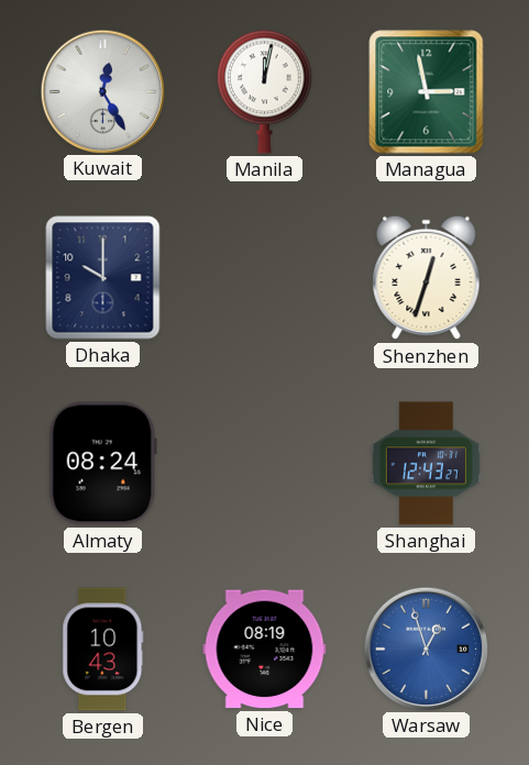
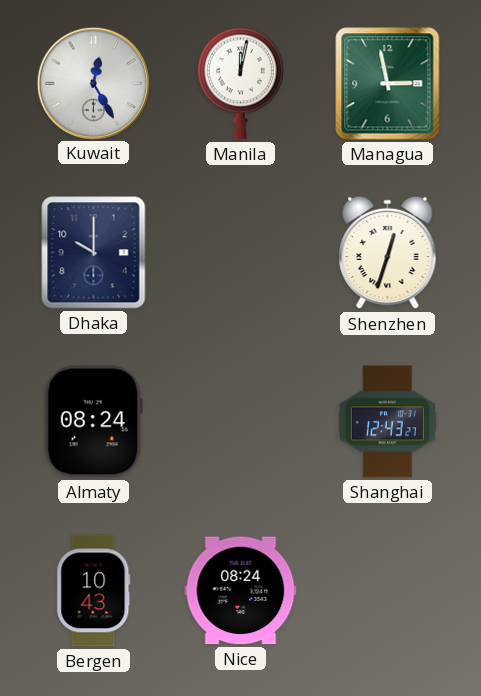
Nice: 08:19 -> 08:24
Warsaw: 12:57 -> none
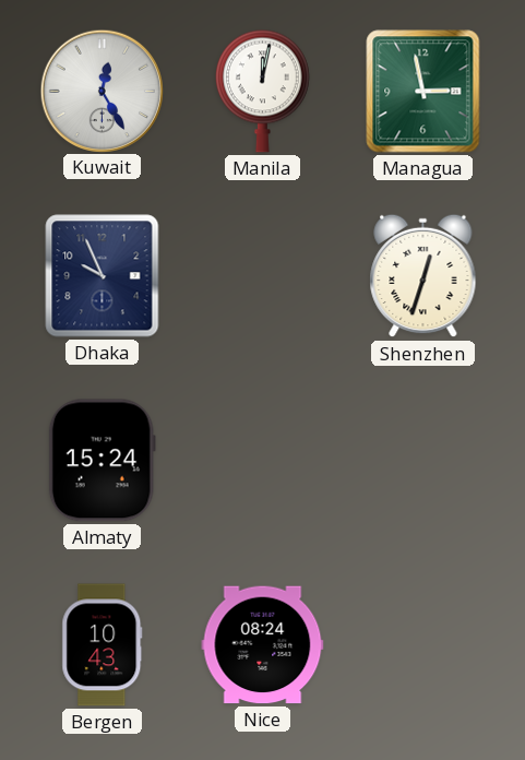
Dhaka: 10:00 -> 9:56
Almaty: 08:24 -> 15:24
Shanghai: 12:43 -> none
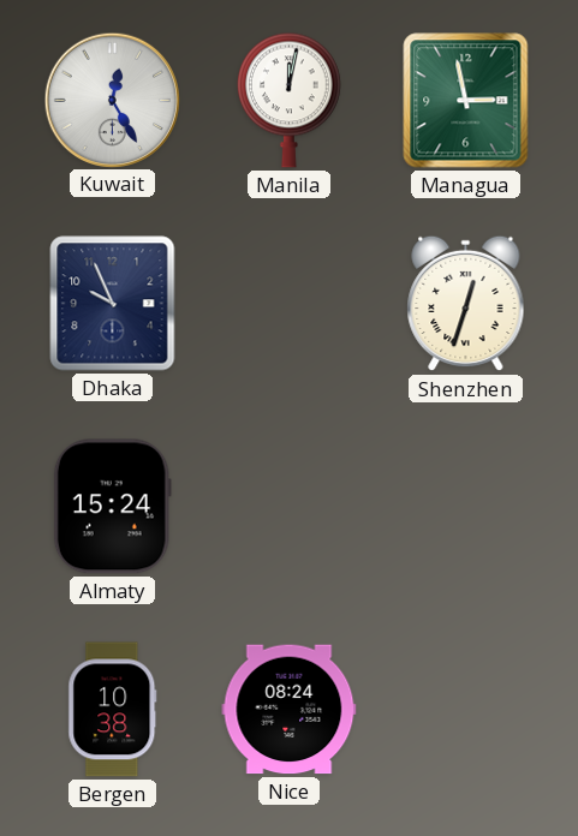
Bergen: 10:43 -> 10:38
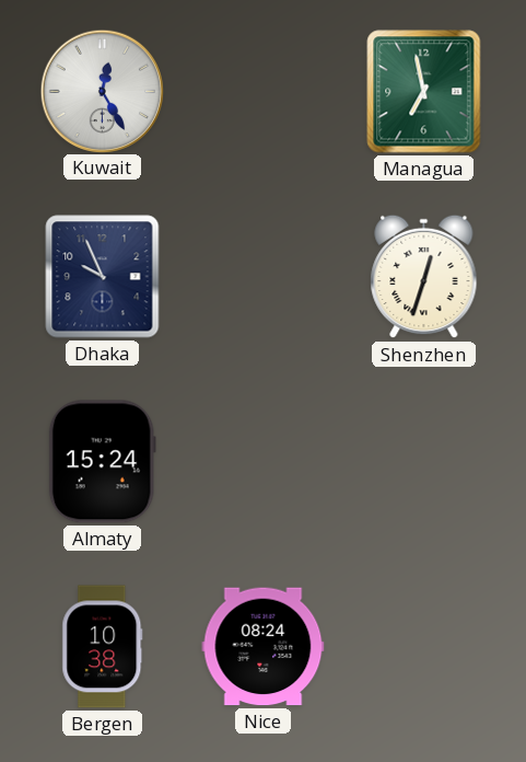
Manila: 12:02 -> none
Managua: 2:58 -> 6:58
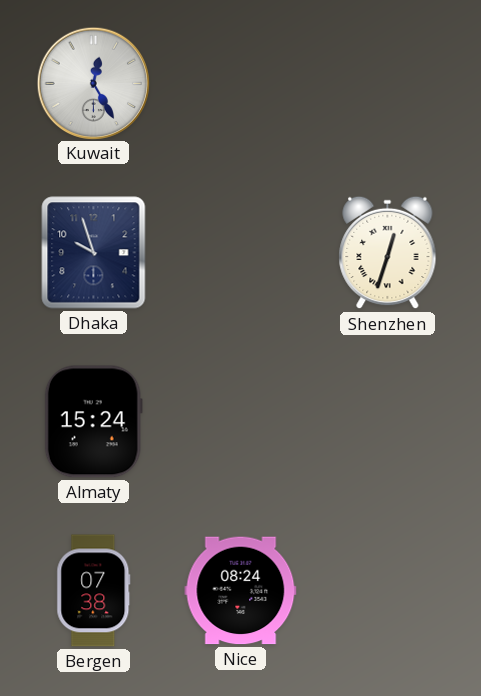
Managua: 6:58 -> none
Dhaka: 9:56 -> 9:57
Bergen: 10:38 -> 07:38
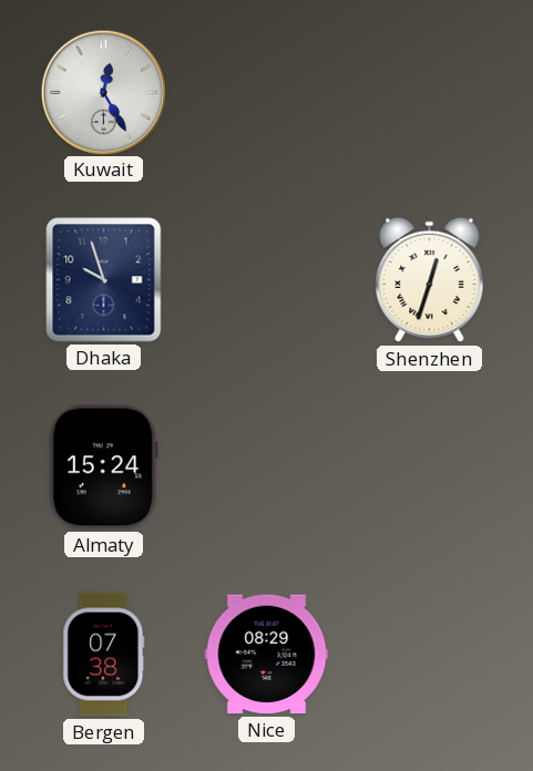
Nice: 08:24 -> 08:29
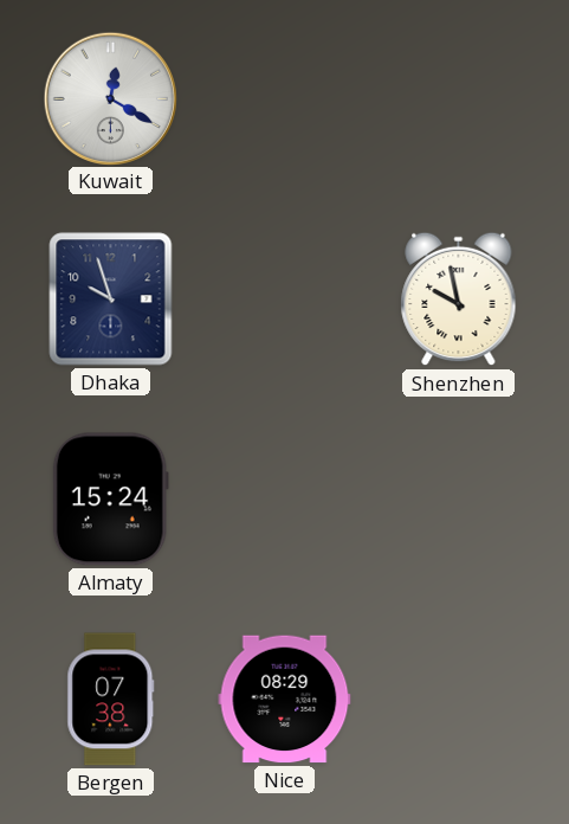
Kuwait: 12:25 -> 12:20
Shenzhen: 12:33 -> 9:58
